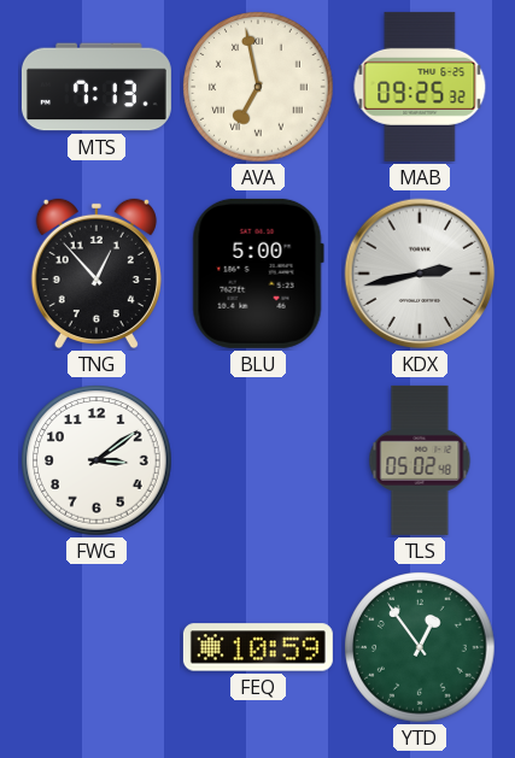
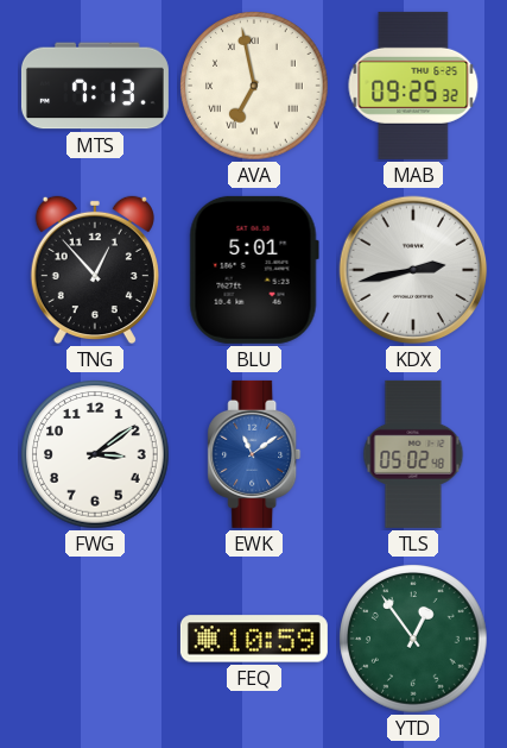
BLU: 5:00 -> 5:01
EWK: none -> 11:09
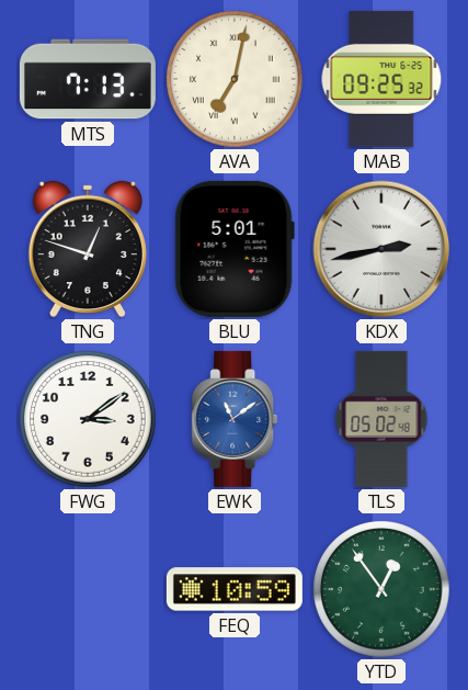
AVA: 6:58 -> 7:02
TNG: 12:53 -> 12:48
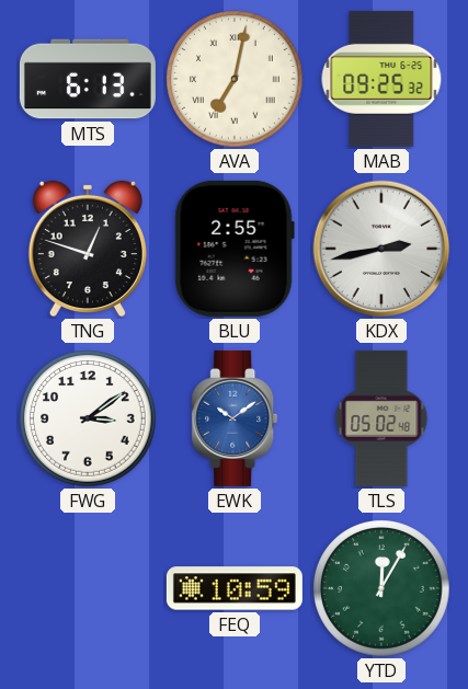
MTS: 7:13 -> 6:13
BLU: 5:01 -> 2:55
EWK: 11:09 -> 10:09
YTD: 12:54 -> 12:05
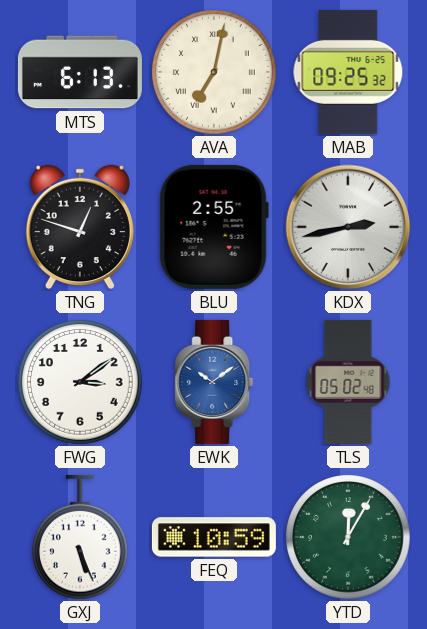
GXJ: none -> 5:26
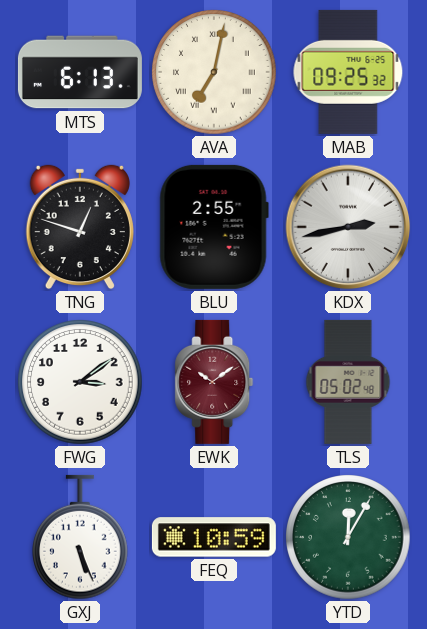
EWK dial: blue -> burgundy
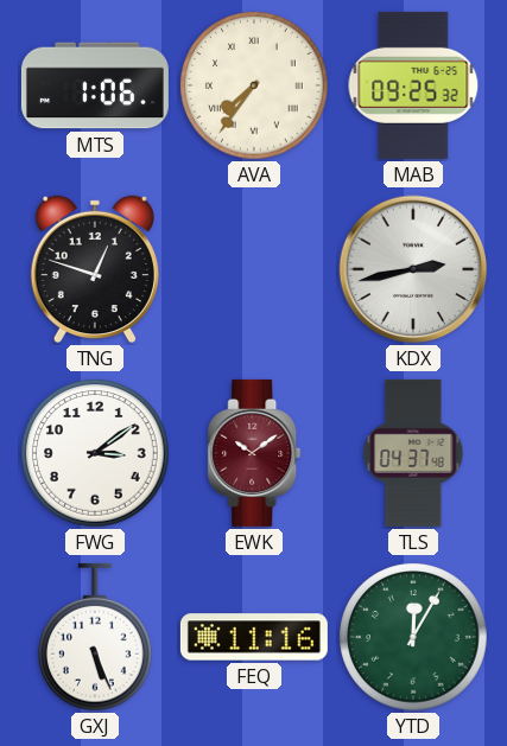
MTS: 6:13 -> 1:06
AVA: 7:02 -> 7:36
BLU: 2:55 -> none
TLS: 05:02 -> 04:37
FEQ: 10:59 -> 11:16
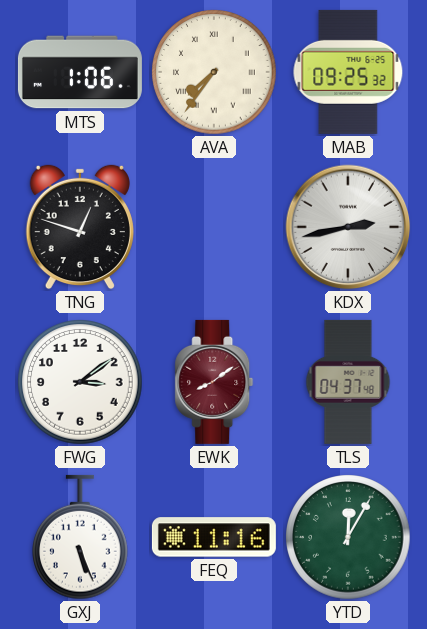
EWK: 10:09 -> 8:09
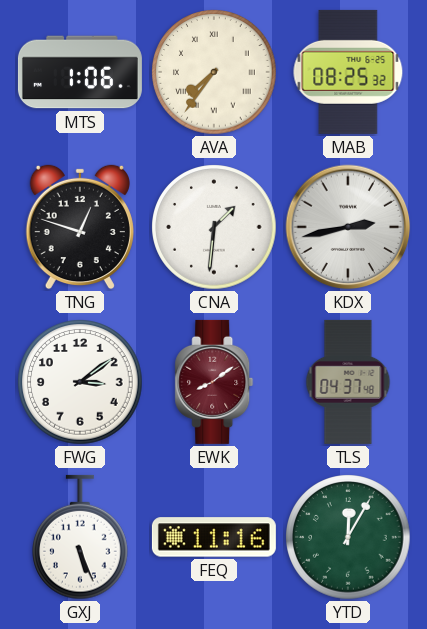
MAB: 09:25 -> 08:25
CNA: none -> 1:31
